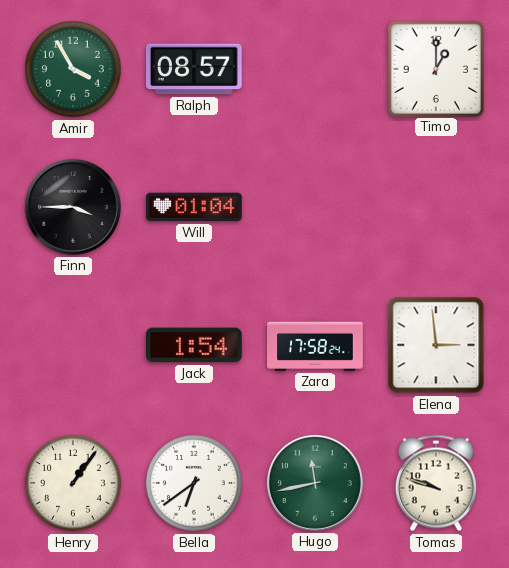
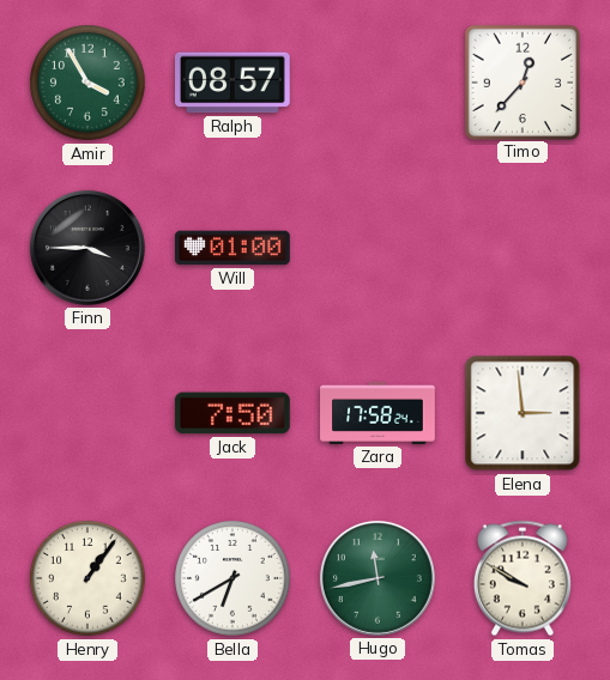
Timo: 1:00 -> 12:37
Will: 01:04 -> 01:00
Jack: 1:54 -> 7:50
Bella: 6:39 -> 6:40
Tomas: 9:48 -> 9:50
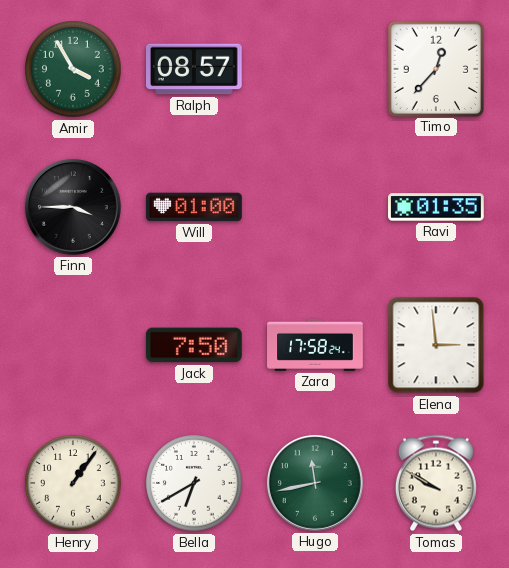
Ravi: none -> 01:35
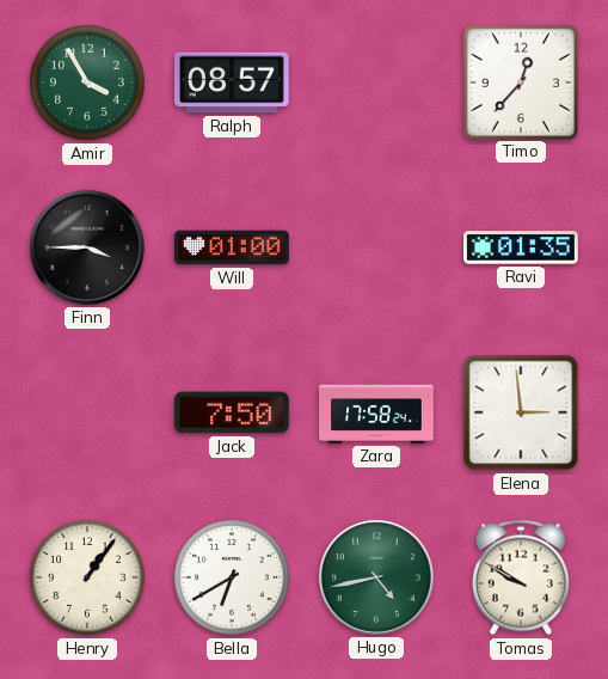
Hugo: 11:43 -> 4:43
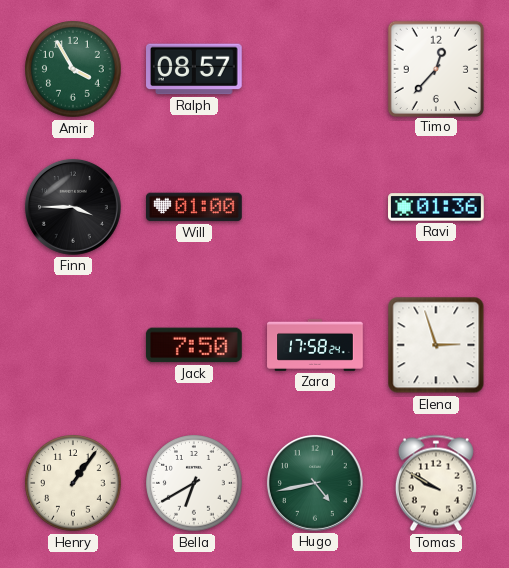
Ravi: 01:35 -> 01:36
Elena: 2:59 -> 2:57
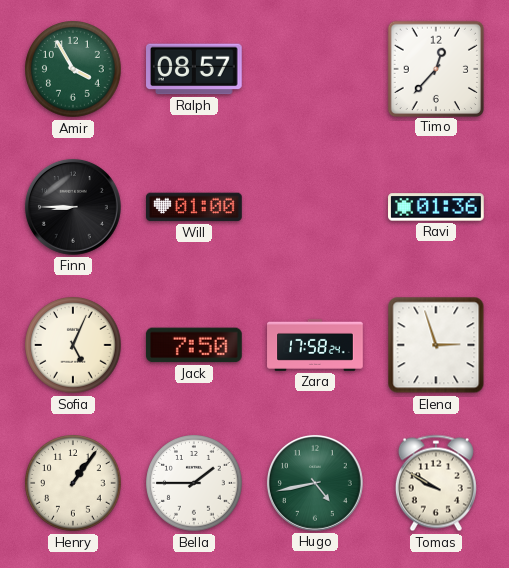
Finn: 3:45 -> 8:45
Sofia: none -> 5:04
Bella: 6:40 -> 1:45
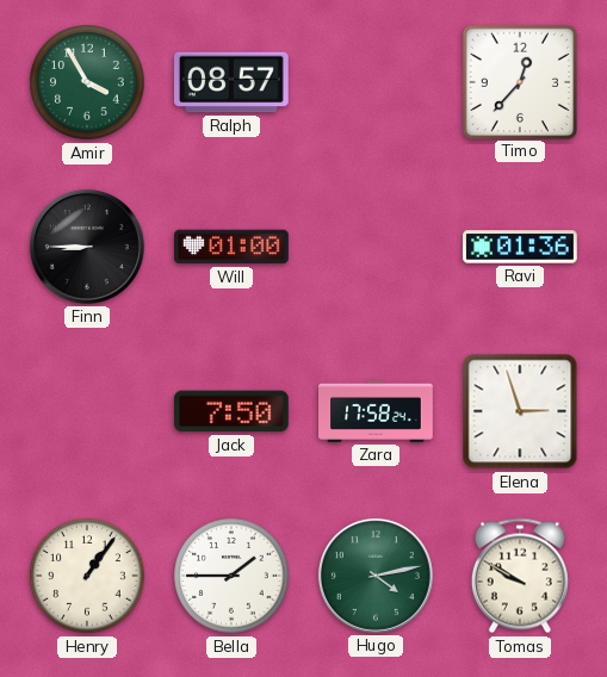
Sofia: 5:04 -> none
Hugo: 4:43 -> 4:13
